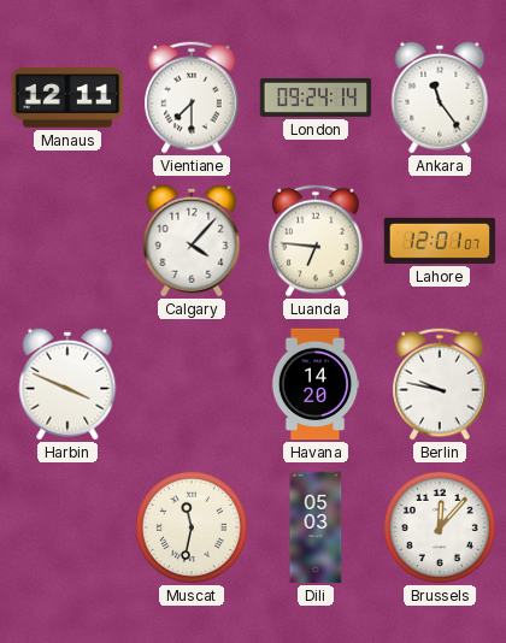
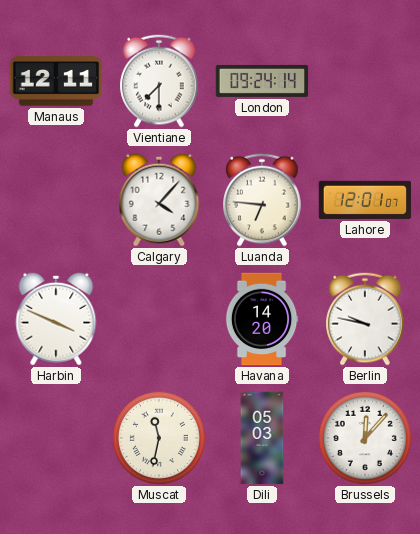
Ankara: 11:24 -> none
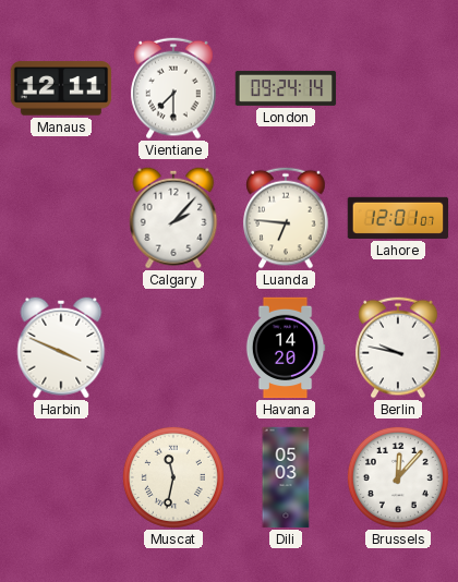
Calgary: 4:07 -> 2:07
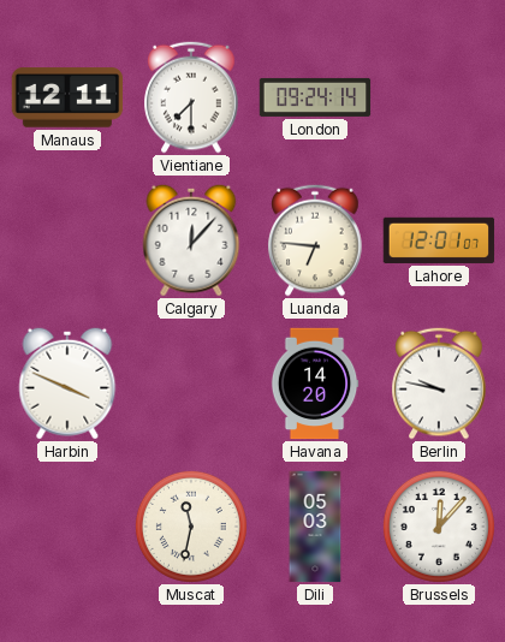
Calgary: 2:07 -> 12:07
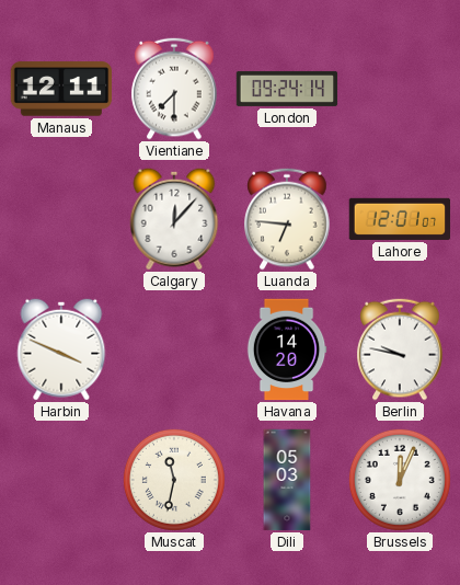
Brussels: 12:07 -> 12:04
